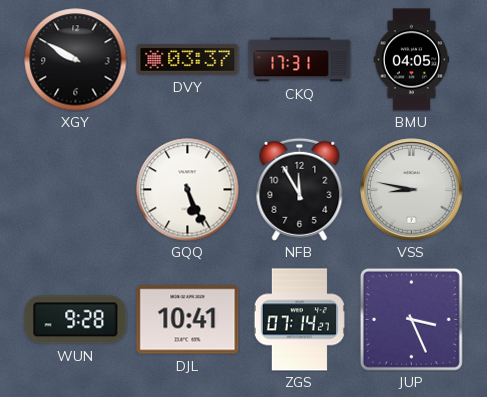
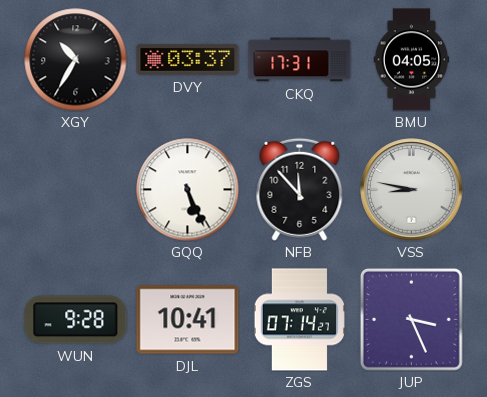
XGY: 9:50 -> 10:35
NFB: 11:55 -> 11:53
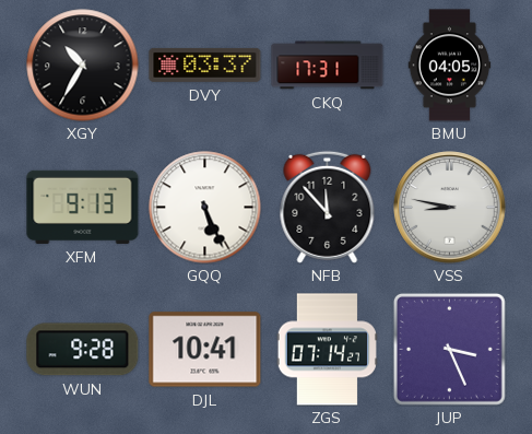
XFM: none -> 9:13
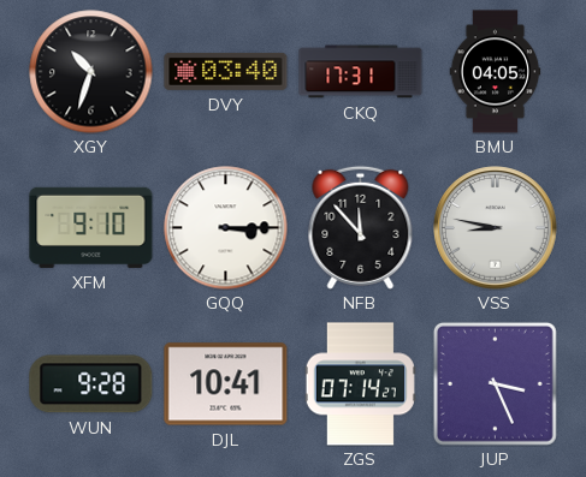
XGY: 10:35 -> 10:33
DVY: 03:37 -> 03:40
XFM: 9:13 -> 9:10
GQQ: 5:26 -> 3:15
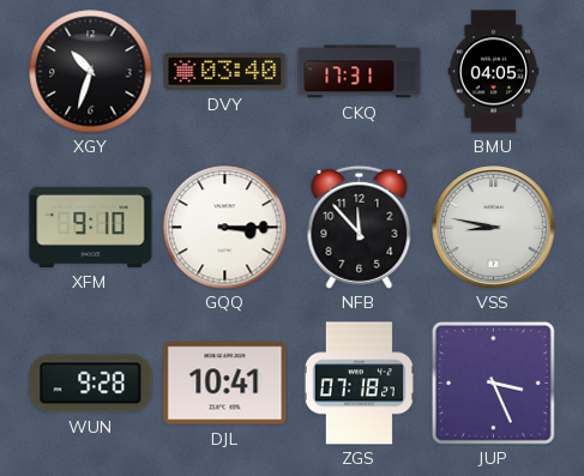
ZGS: 07:14 -> 07:18
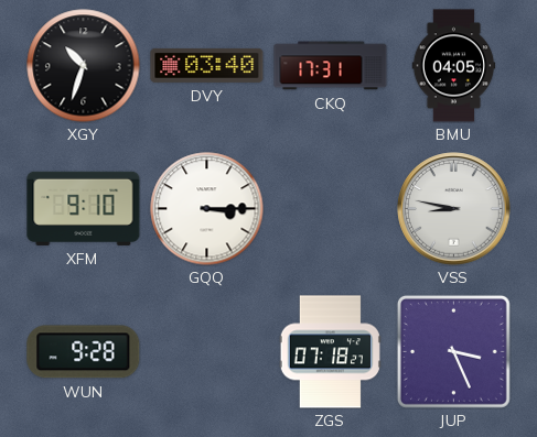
NFB: 11:53 -> none
DJL: 10:41 -> none
